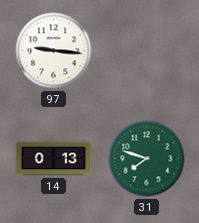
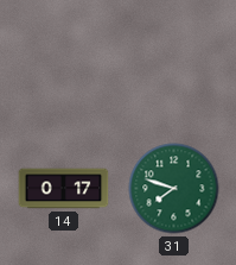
97: 9:16 -> none
14: 0:13 -> 0:17
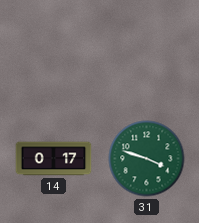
31: 7:48 -> 3:48
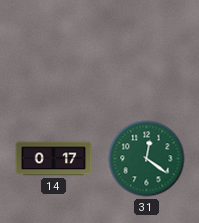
31: 3:48 -> 12:21
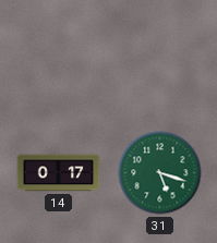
31: 12:21 -> 5:18
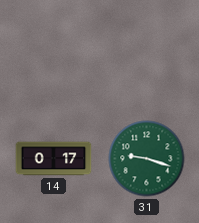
31: 5:18 -> 9:18
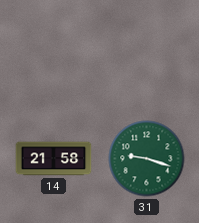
14: 0:17 -> 21:58
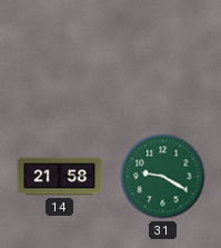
31: 9:18 -> 9:20
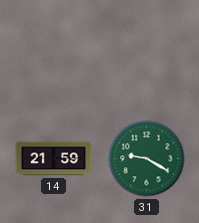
14: 21:58 -> 21:59
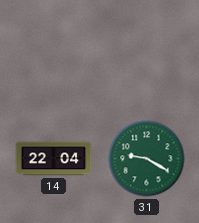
14: 21:59 -> 22:04
